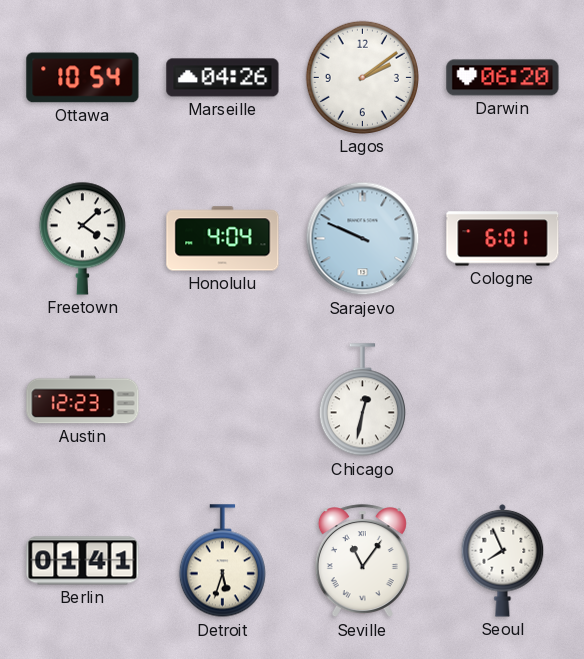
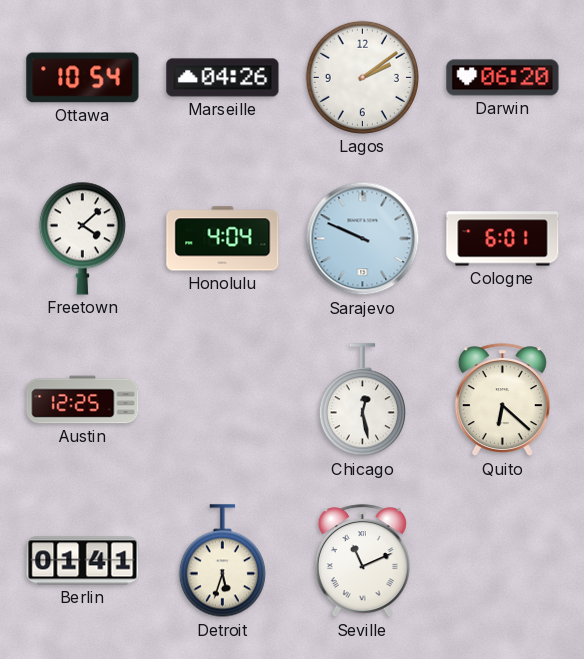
Austin: 12:23 -> 12:25
Chicago: 12:32 -> 12:28
Quito: none -> 6:22
Seville: 11:06 -> 11:11
Seoul: 7:56 -> none
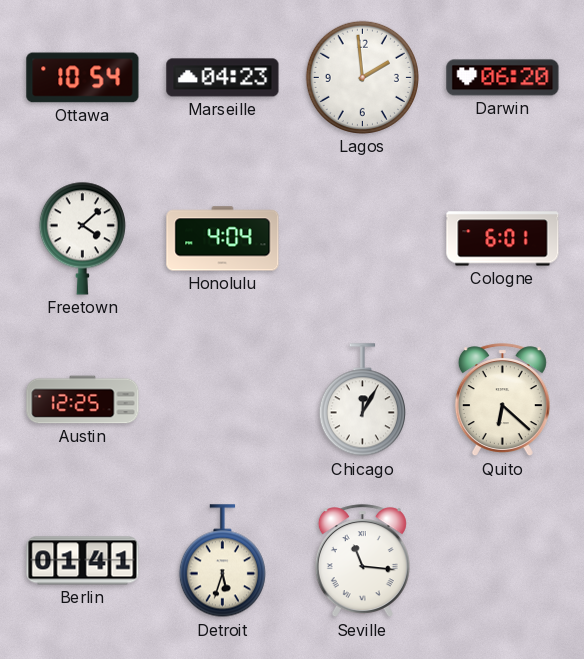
Marseille: 04:26 -> 04:23
Lagos: 2:09 -> 1:59
Sarajevo: 9:49 -> none
Chicago: 12:28 -> 12:05
Seville: 11:11 -> 11:16
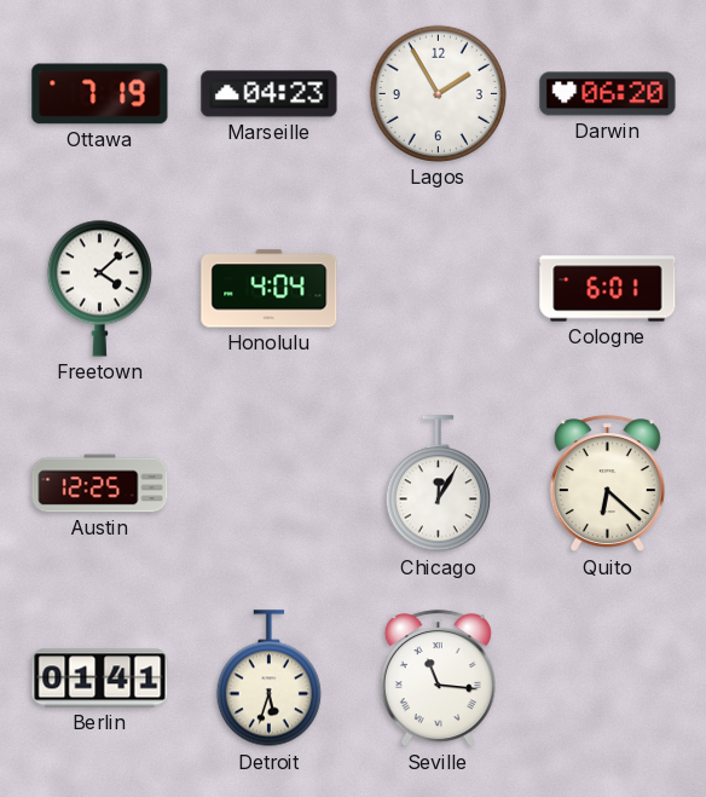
Ottawa: 10:54 -> 7:19
Lagos: 1:59 -> 1:55
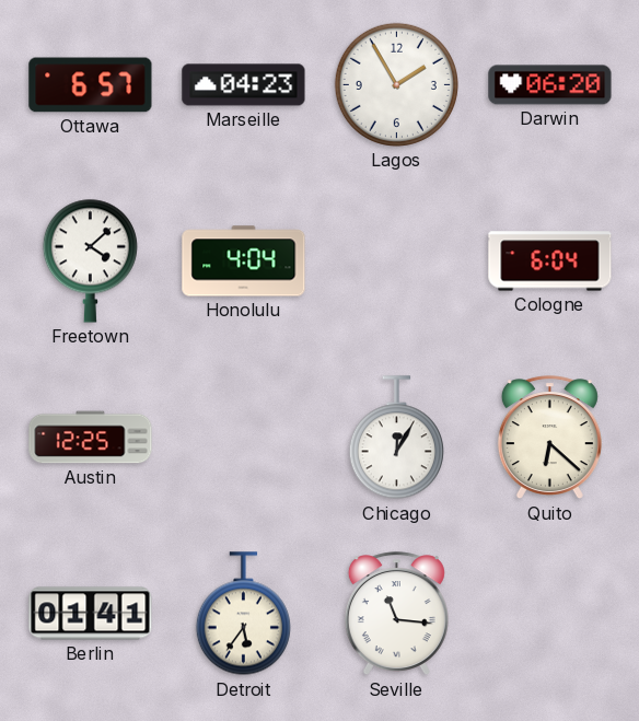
Ottawa: 7:19 -> 6:57
Cologne: 6:01 -> 6:04
Detroit: 5:33 -> 5:36
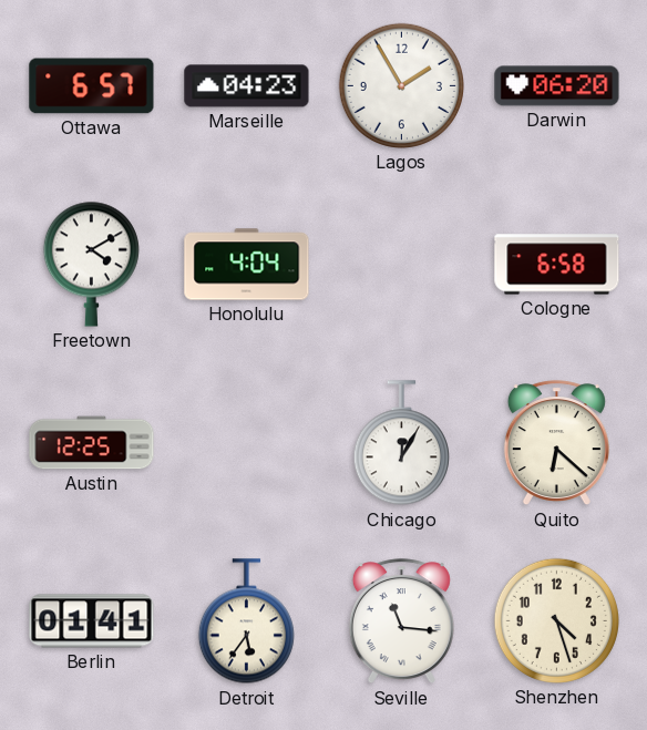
Freetown: 4:08 -> 4:10
Cologne: 6:04 -> 6:58
Shenzhen: none -> 4:27
